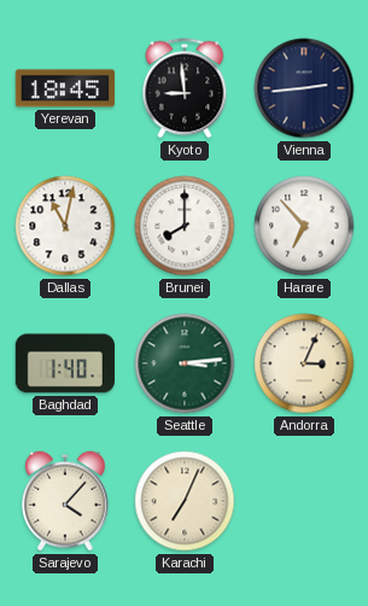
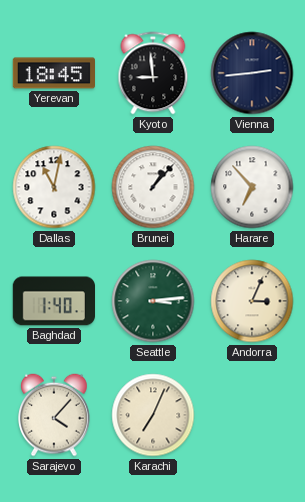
Brunei: 8:00 -> 1:07
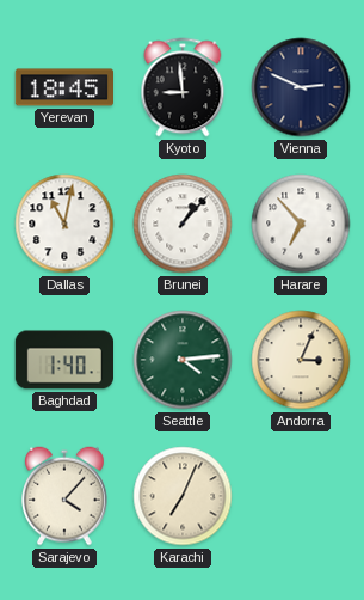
Vienna: 2:44 -> 2:49
Seattle: 3:14 -> 4:14
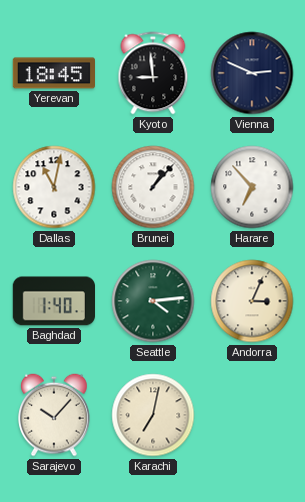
Sarajevo: 4:07 -> 10:07
Karachi: 7:04 -> 7:02
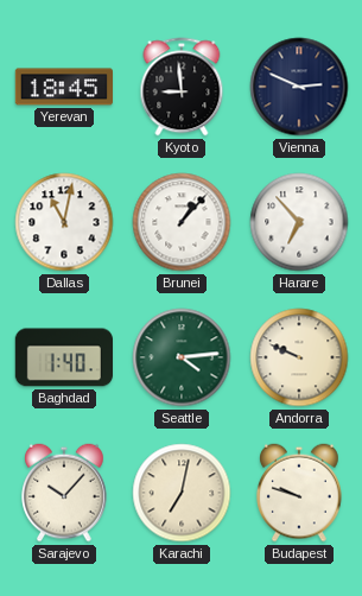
Andorra: 3:04 -> 9:49
Budapest: none -> 9:48
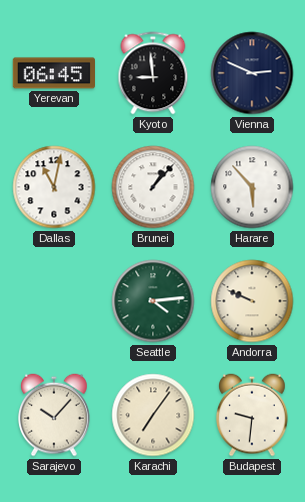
Yerevan: 18:45 -> 06:45
Harare: 6:53 -> 5:53
Baghdad: 1:40 -> none
Karachi: 7:02 -> 7:06
Budapest: 9:48 -> 9:31
